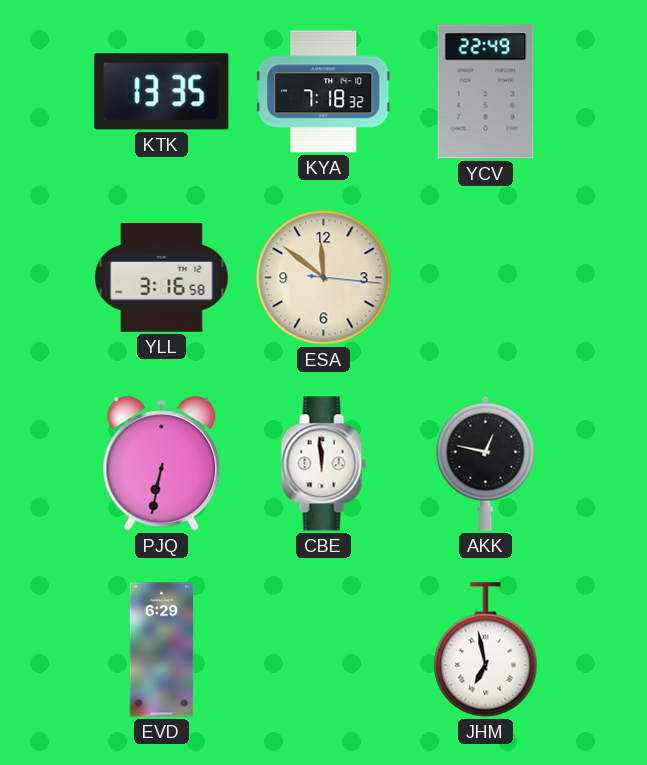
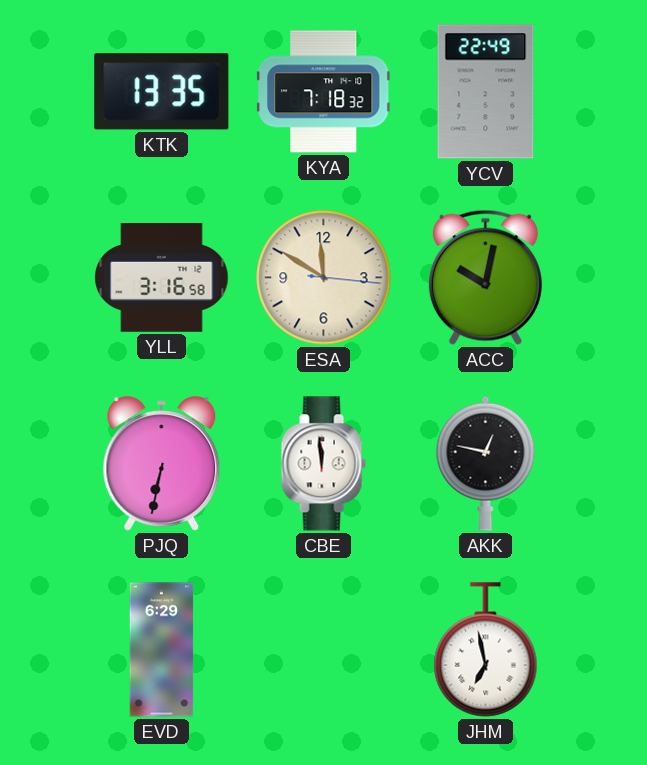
ESA: 11:51 -> 11:50
ACC: none -> 10:02
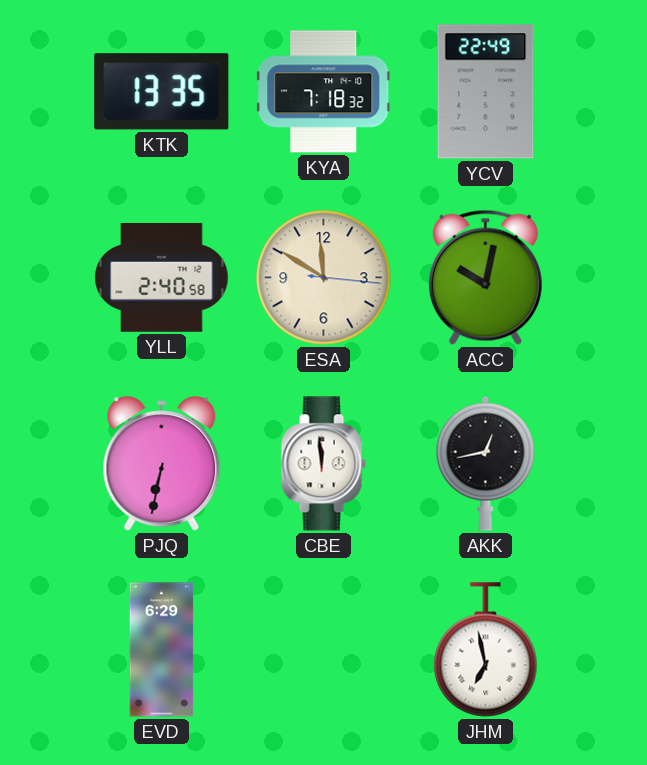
YLL: 3:16 -> 2:40
AKK: 12:47 -> 12:43
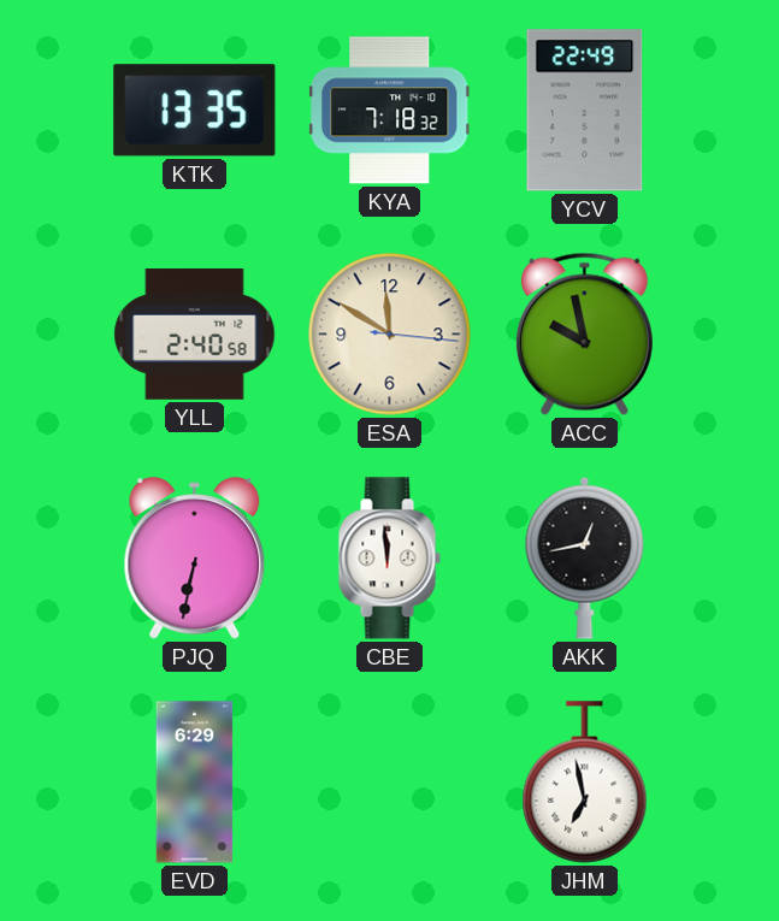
ACC: 10:02 -> 9:58
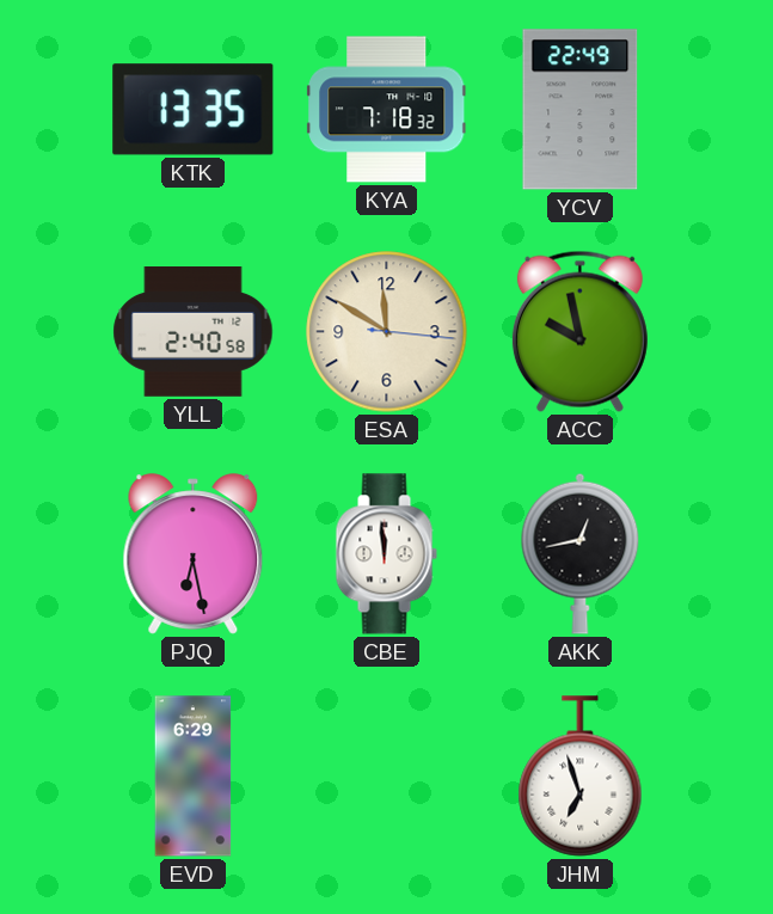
PJQ: 6:32 -> 6:28
JHM: 6:58 -> 6:57
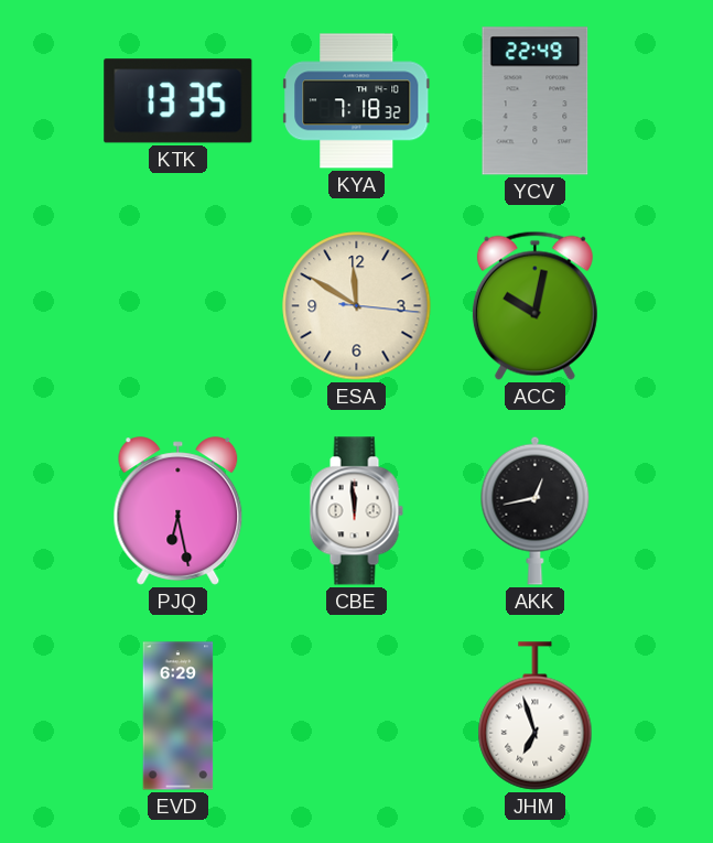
YLL: 2:40 -> none
ACC: 9:58 -> 10:02
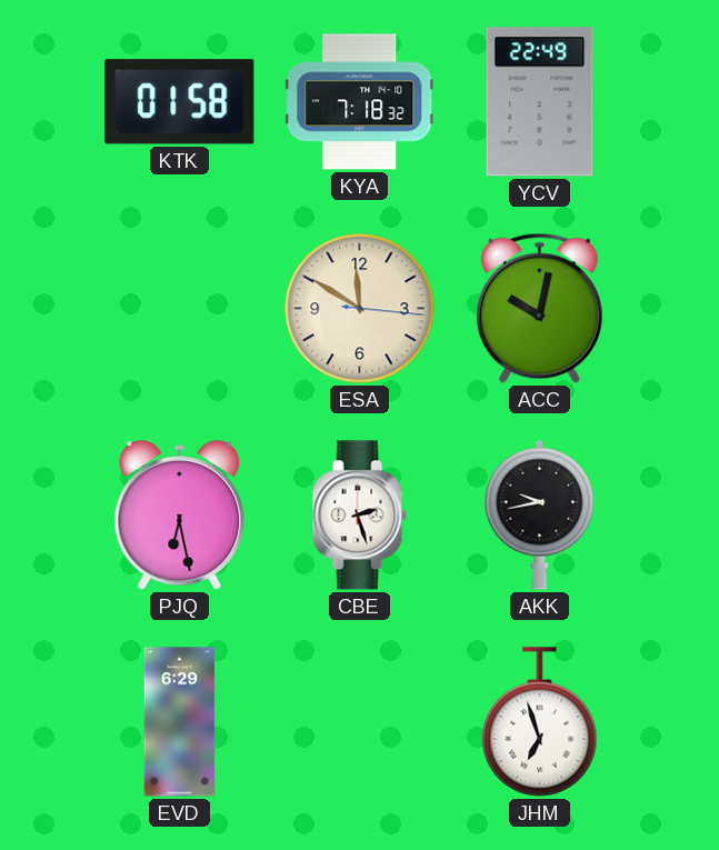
KTK: 13:35 -> 01:58
CBE: 11:59 -> 2:27
AKK: 12:43 -> 9:43
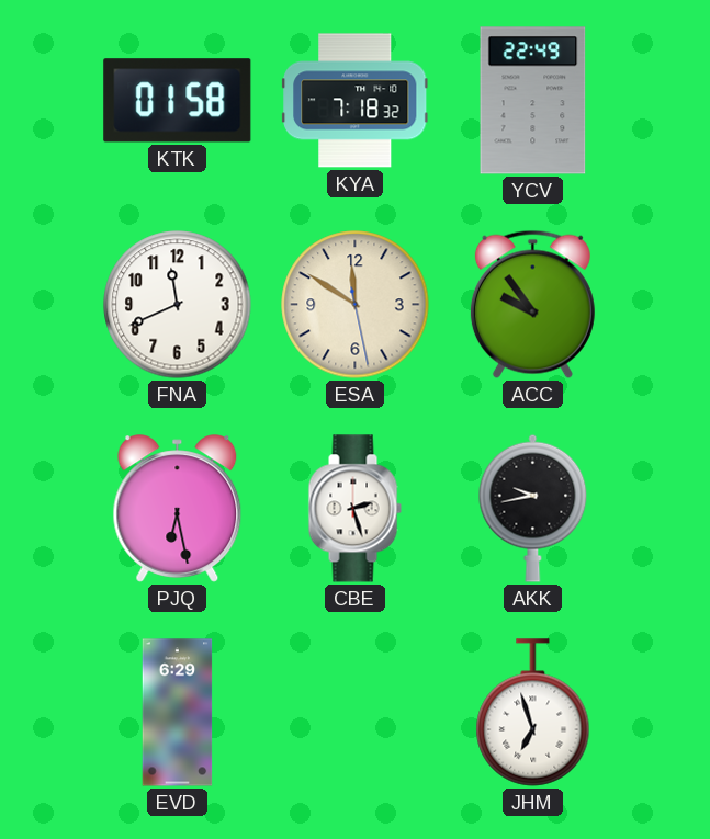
FNA: none -> 11:41
ESA: 11:50:16 -> 11:50:28
ACC: 10:02 -> 9:54
